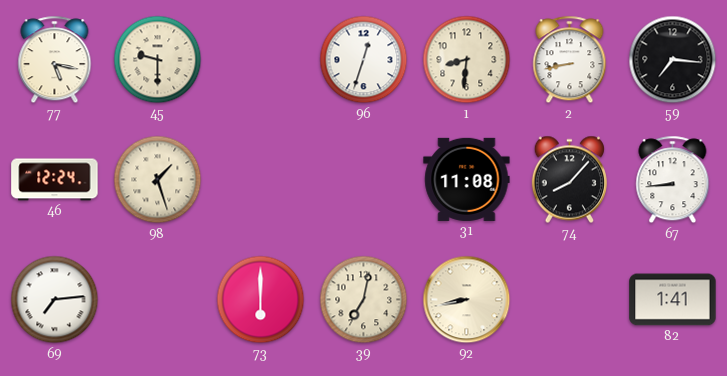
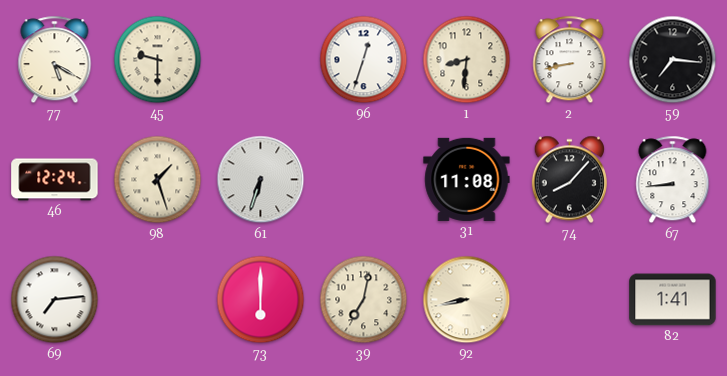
77: 5:17 -> 5:20
61: none -> 6:33
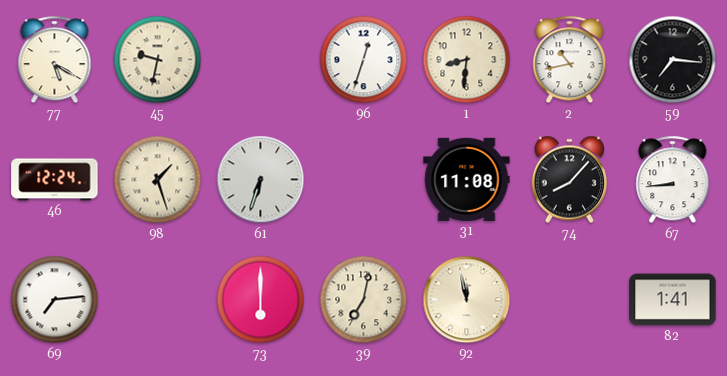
45: 9:30 -> 9:32
2: 8:43 -> 10:43
92: 8:43 -> 11:58
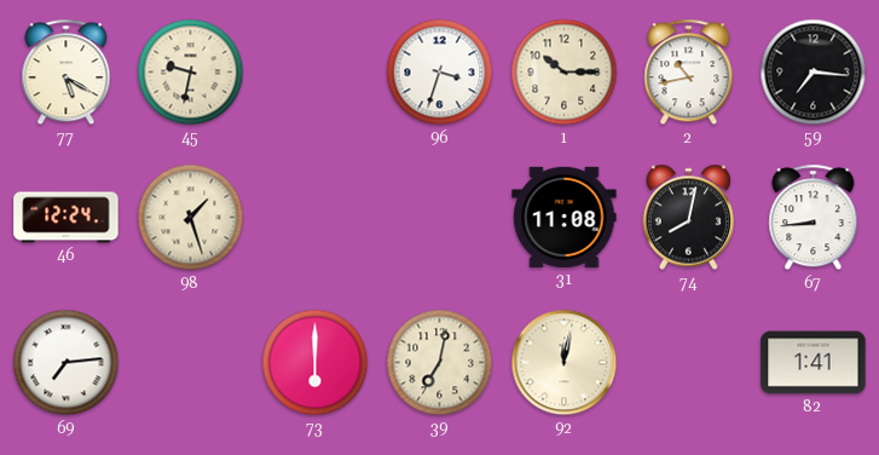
96: 12:33 -> 3:33
1: 8:31 -> 10:15
61: 6:33 -> none
74: 8:07 -> 8:02
92: 11:58 -> 12:02
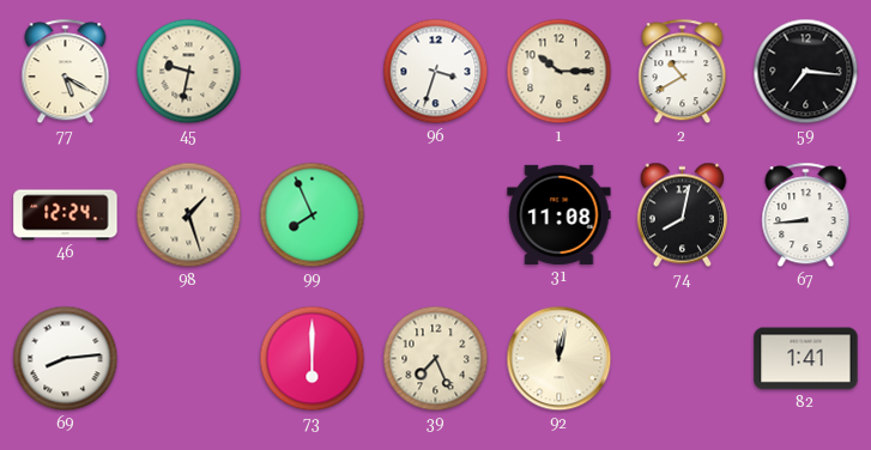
2: 10:43 -> 10:40
99: none -> 7:56
69: 7:14 -> 8:14
39: 7:02 -> 7:26
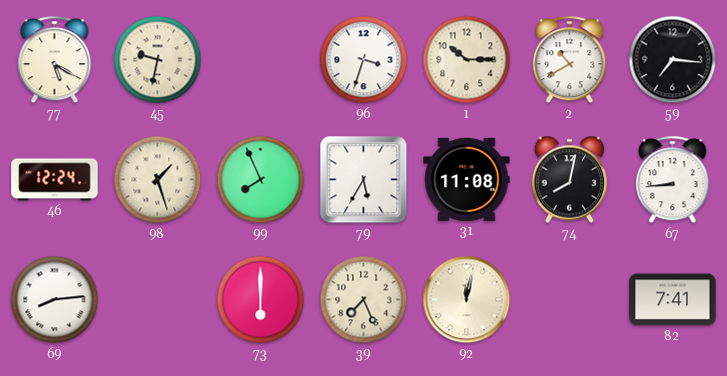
79: none -> 5:35
82: 1:41 -> 7:41
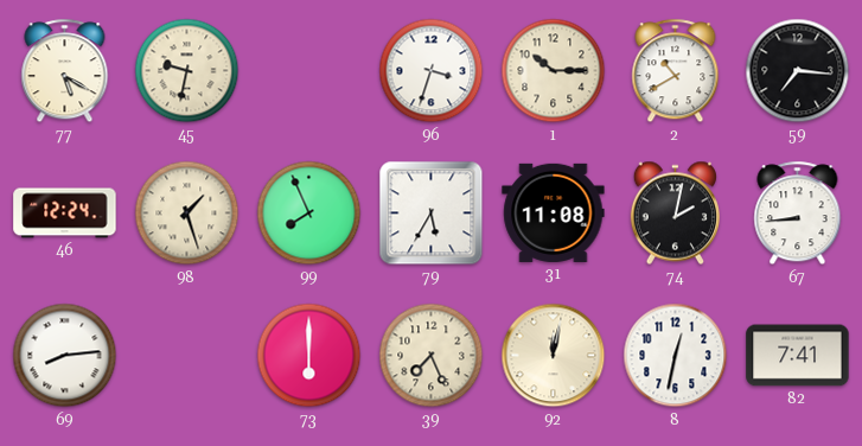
74: 8:02 -> 2:02
8: none -> 12:32
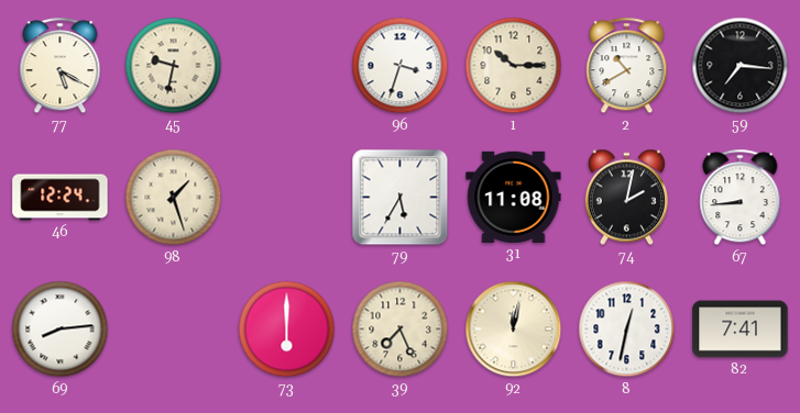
99: 7:56 -> none
